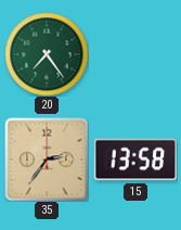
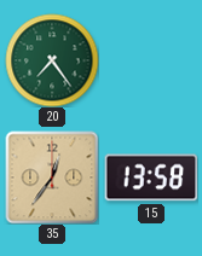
35: 2:36 -> 12:36
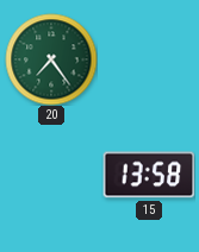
35: 12:36 -> none
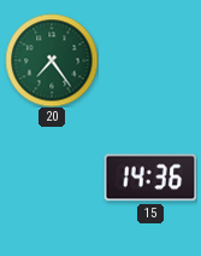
15: 13:58 -> 14:36
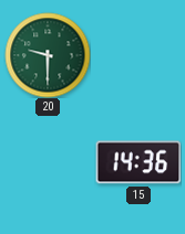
20: 7:24 -> 9:30
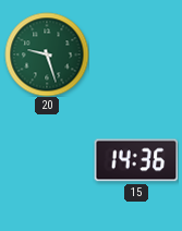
20: 9:30 -> 9:27
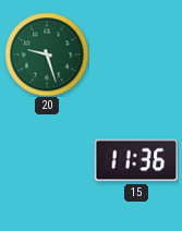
15: 14:36 -> 11:36
